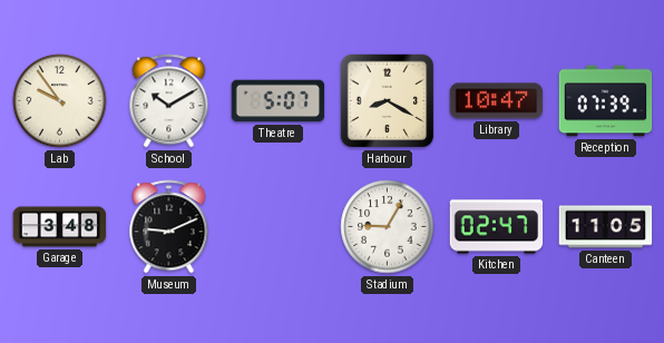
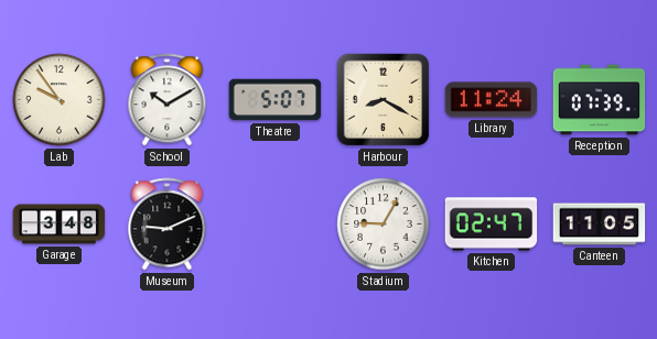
Library: 10:47 -> 11:24
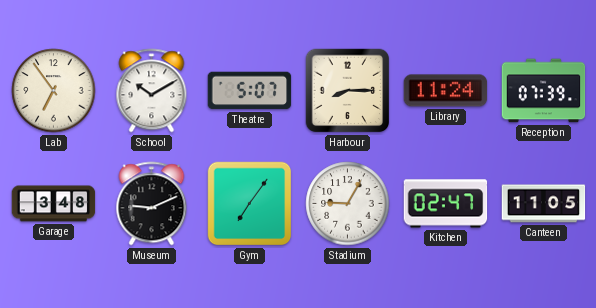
Lab: 9:54 -> 6:54
Harbour: 8:20 -> 8:15
Gym: none -> 7:06
